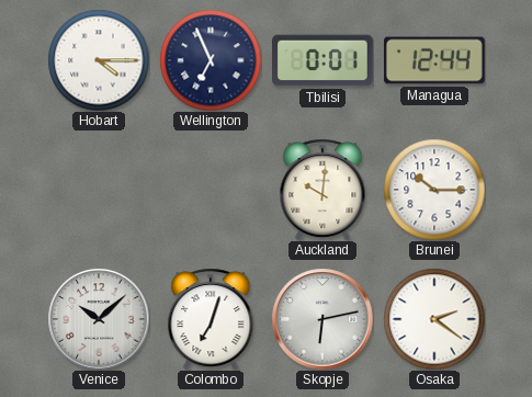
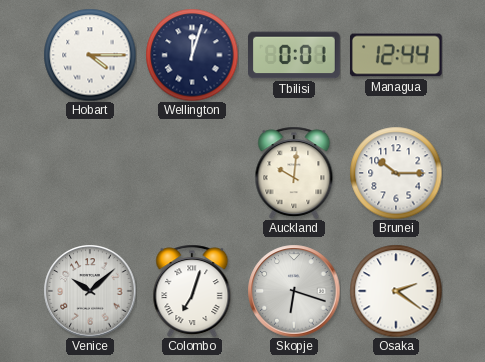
Wellington: 6:56 -> 12:03
Skopje: 6:13 -> 6:18
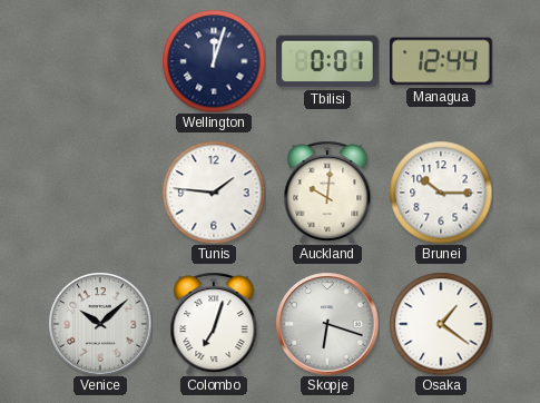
Hobart: 4:15 -> none
Tunis: none -> 1:46
Osaka: 2:21 -> 1:21
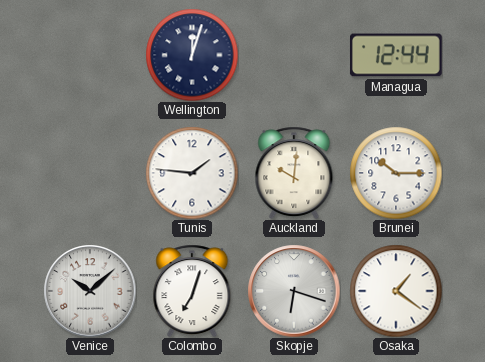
Tbilisi: 0:01 -> none
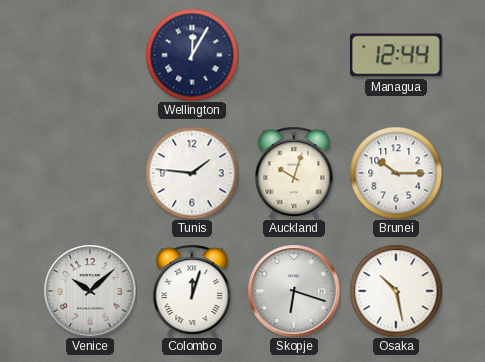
Wellington: 12:03 -> 12:05
Auckland: 10:01 -> 10:03
Colombo: 7:03 -> 12:03
Osaka: 1:21 -> 10:28
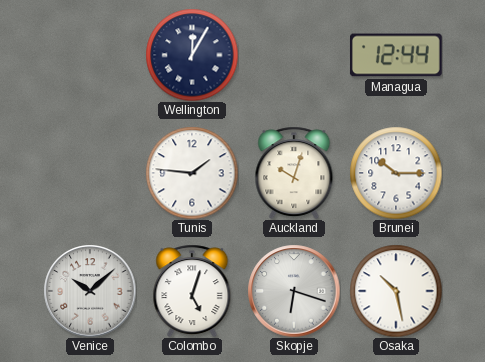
Colombo: 12:03 -> 5:03
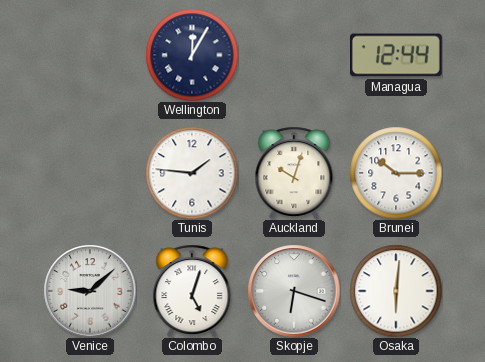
Venice: 10:08 -> 9:08
Osaka: 10:28 -> 6:01
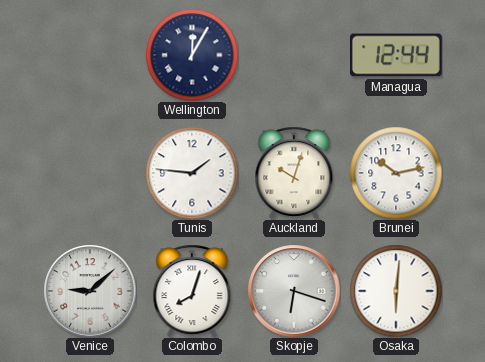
Brunei: 10:15 -> 10:13
Colombo: 5:03 -> 8:03
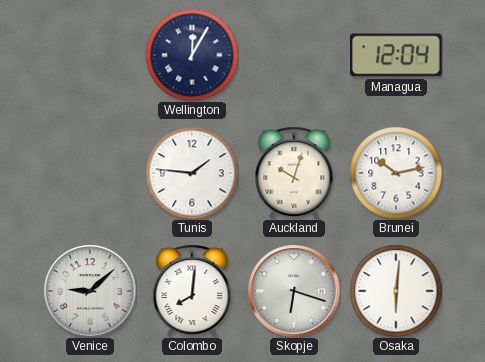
Managua: 12:44 -> 12:04
Colombo: 8:03 -> 8:01
